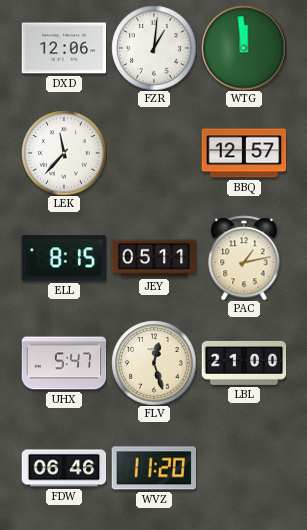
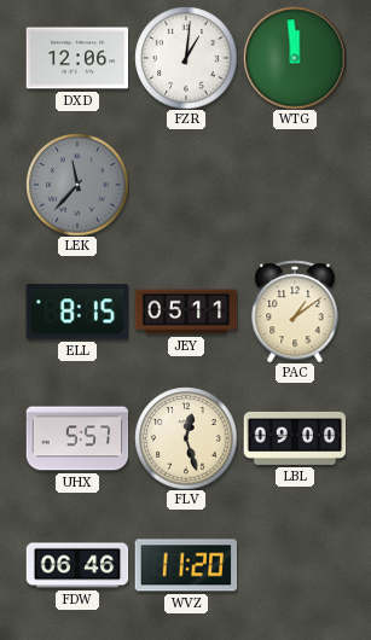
LEK dial: white -> grey
BBQ: 12:57 -> none
PAC: 1:13 -> 1:09
UHX: 5:47 -> 5:57
LBL: 21:00 -> 09:00
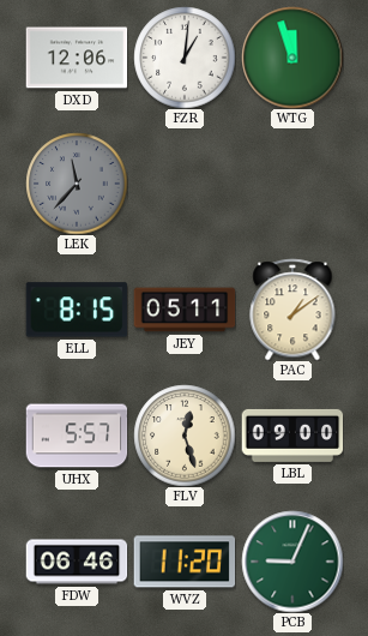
WTG: 11:59 -> 11:57
PCB: none -> 9:04
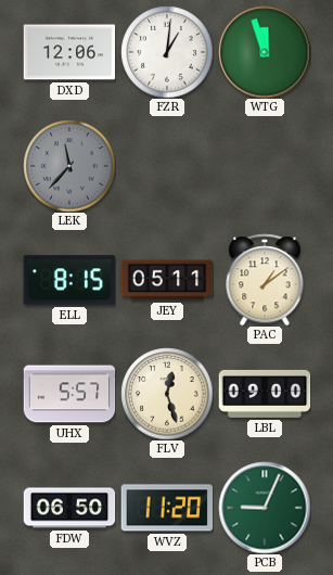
FDW: 06:46 -> 06:50
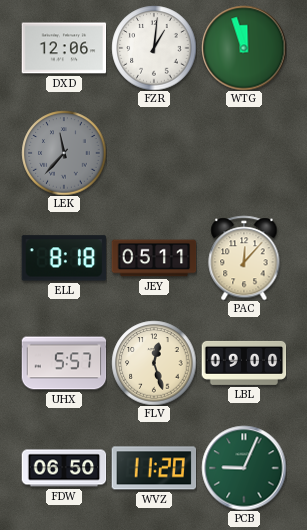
ELL: 8:15 -> 8:18
PAC: 1:09 -> 12:07
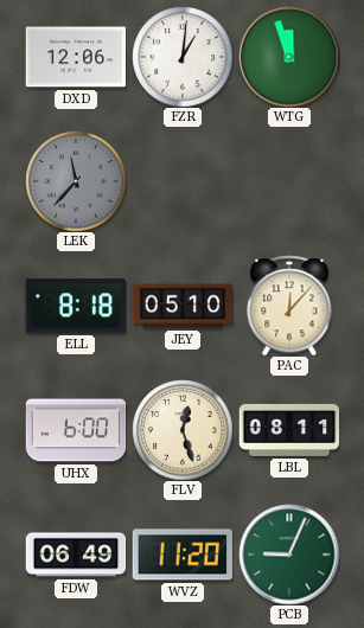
JEY: 05:11 -> 05:10
UHX: 5:57 -> 6:00
LBL: 09:00 -> 08:11
FDW: 06:50 -> 06:49
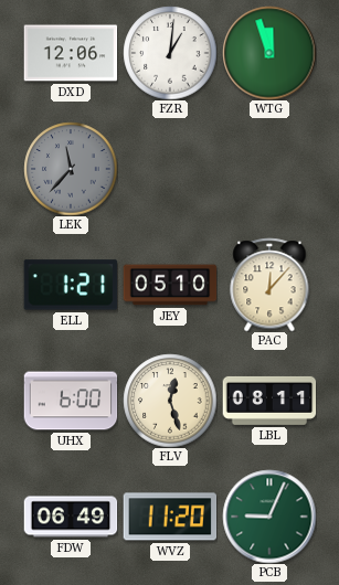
ELL: 8:18 -> 1:21
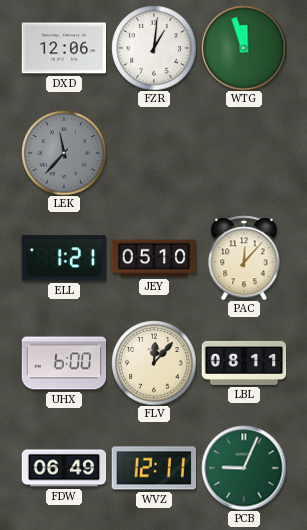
FLV: 12:27 -> 12:07
WVZ: 11:20 -> 12:11
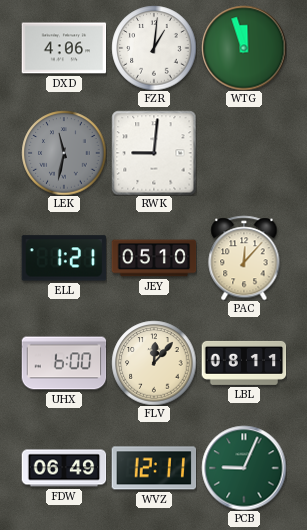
DXD: 12:06 -> 4:06
LEK: 11:37 -> 11:32
RWK: none -> 9:01
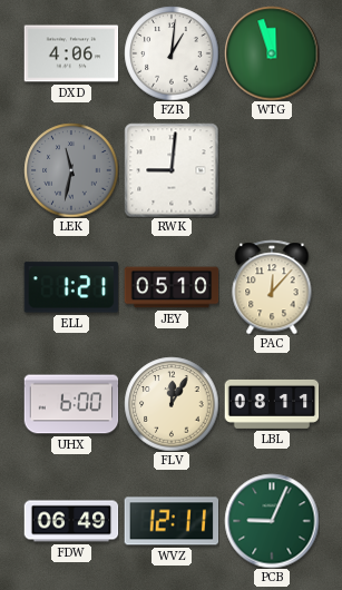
FLV: 12:07 -> 12:05
